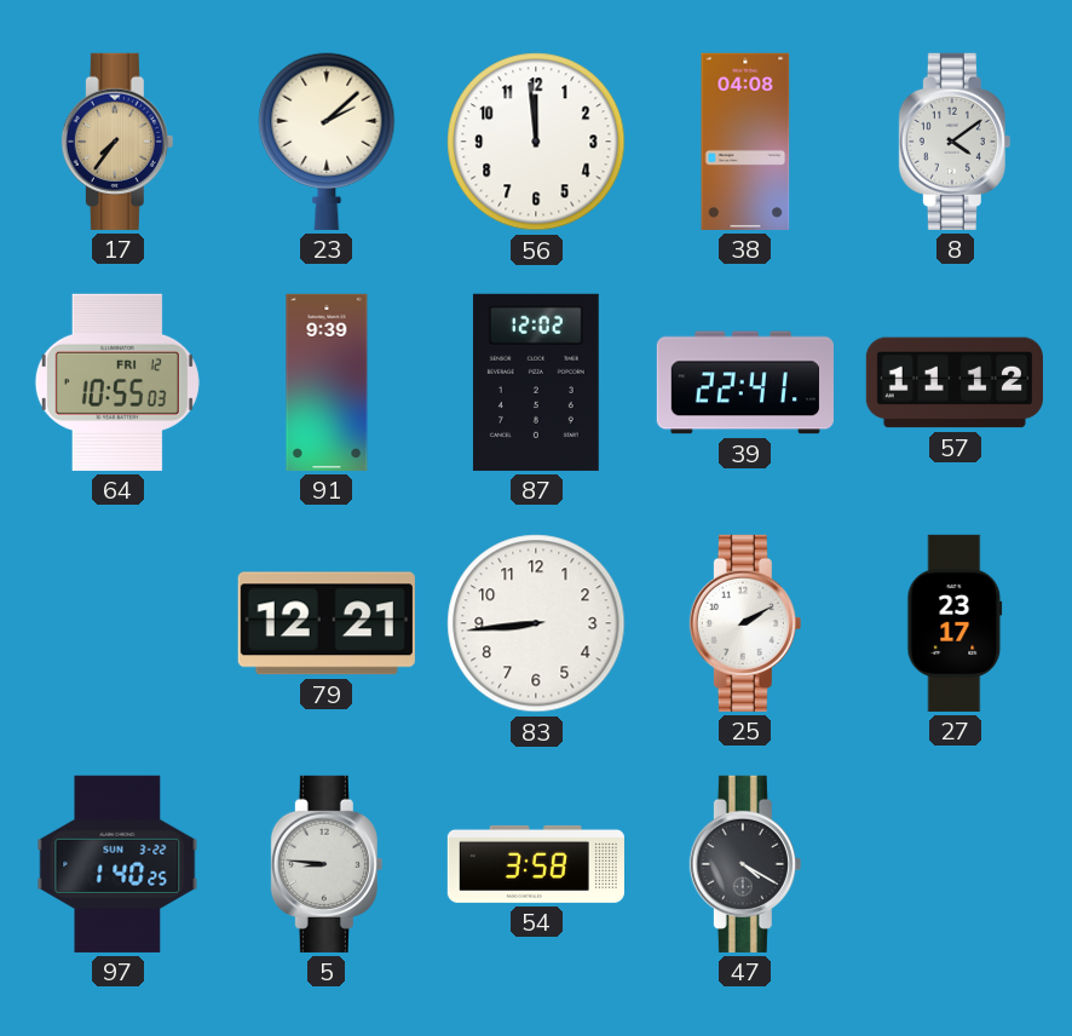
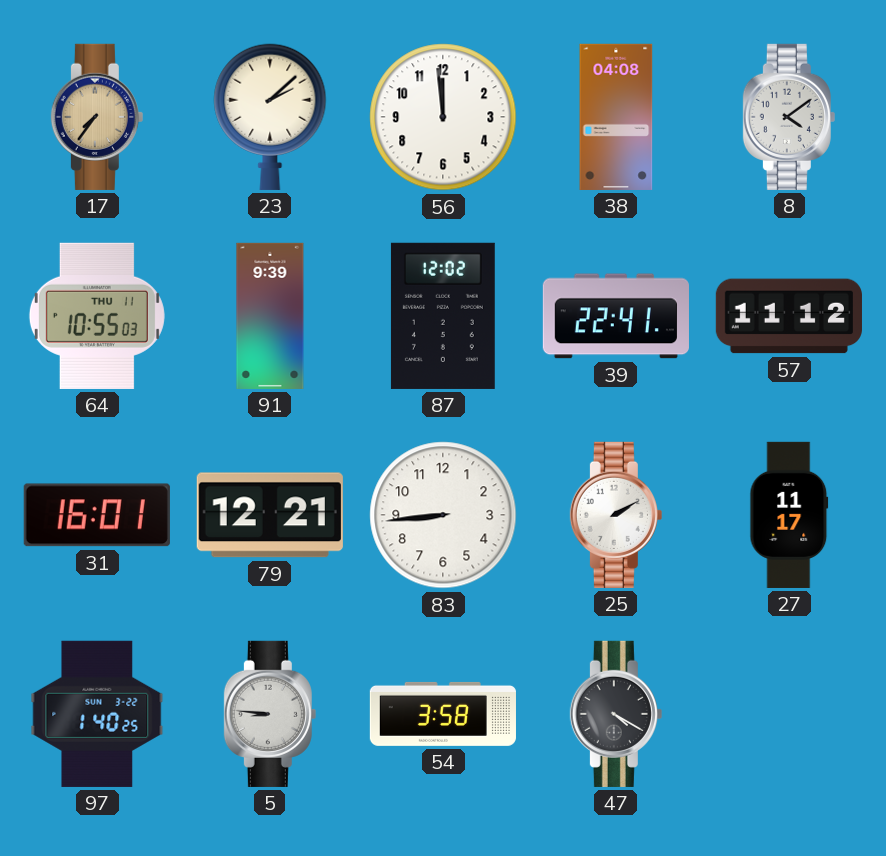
64 date: FRI 12 -> THU 11
31: none -> 16:01
27: 23:17 -> 11:17
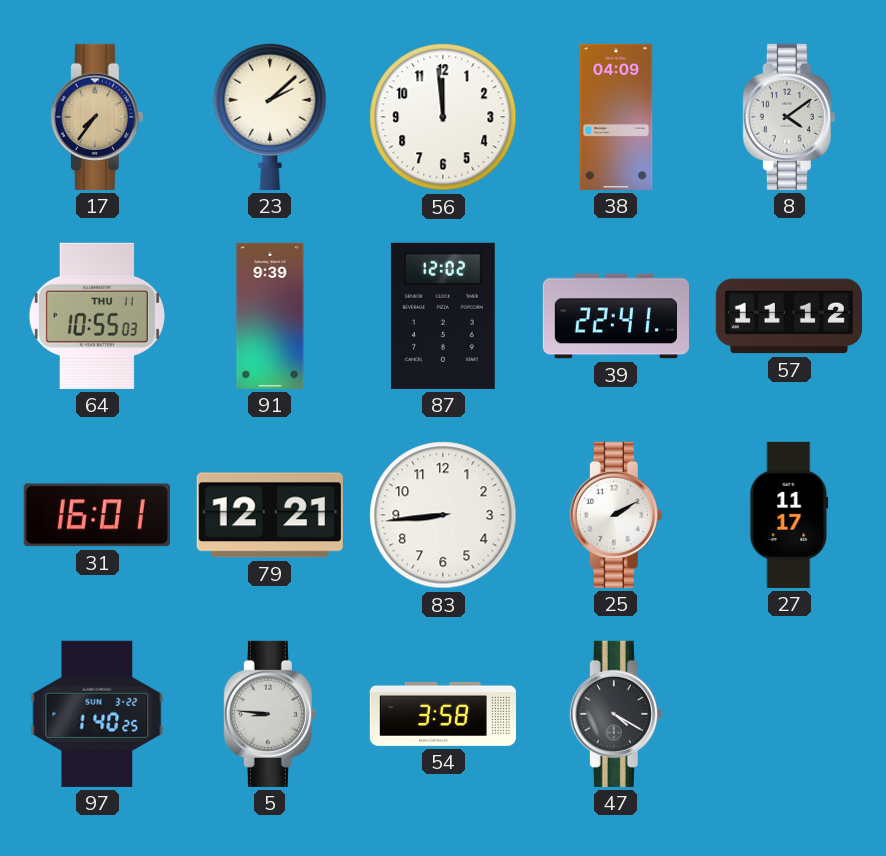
38: 04:08 -> 04:09
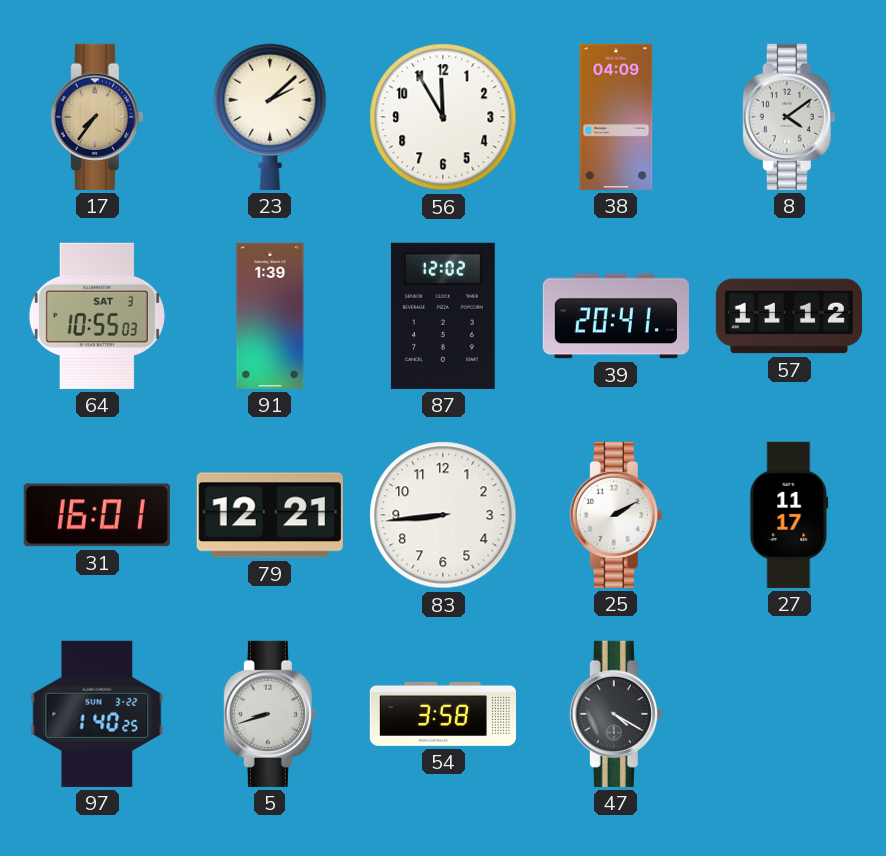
56: 11:59 -> 11:55
64 date: THU 11 -> SAT 3
91: 9:39 -> 1:39
39: 22:41 -> 20:41
5: 8:46 -> 8:42
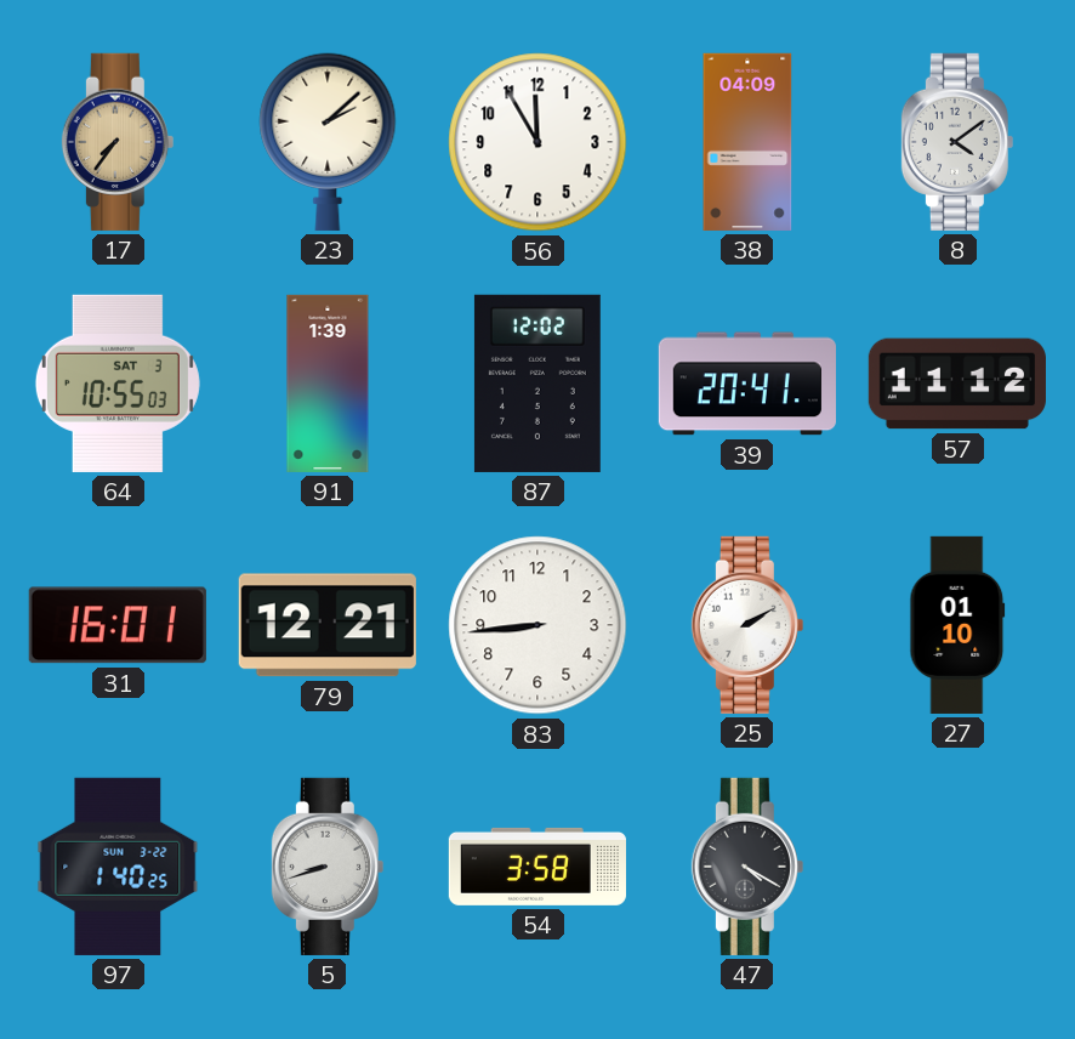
27: 11:17 -> 01:10
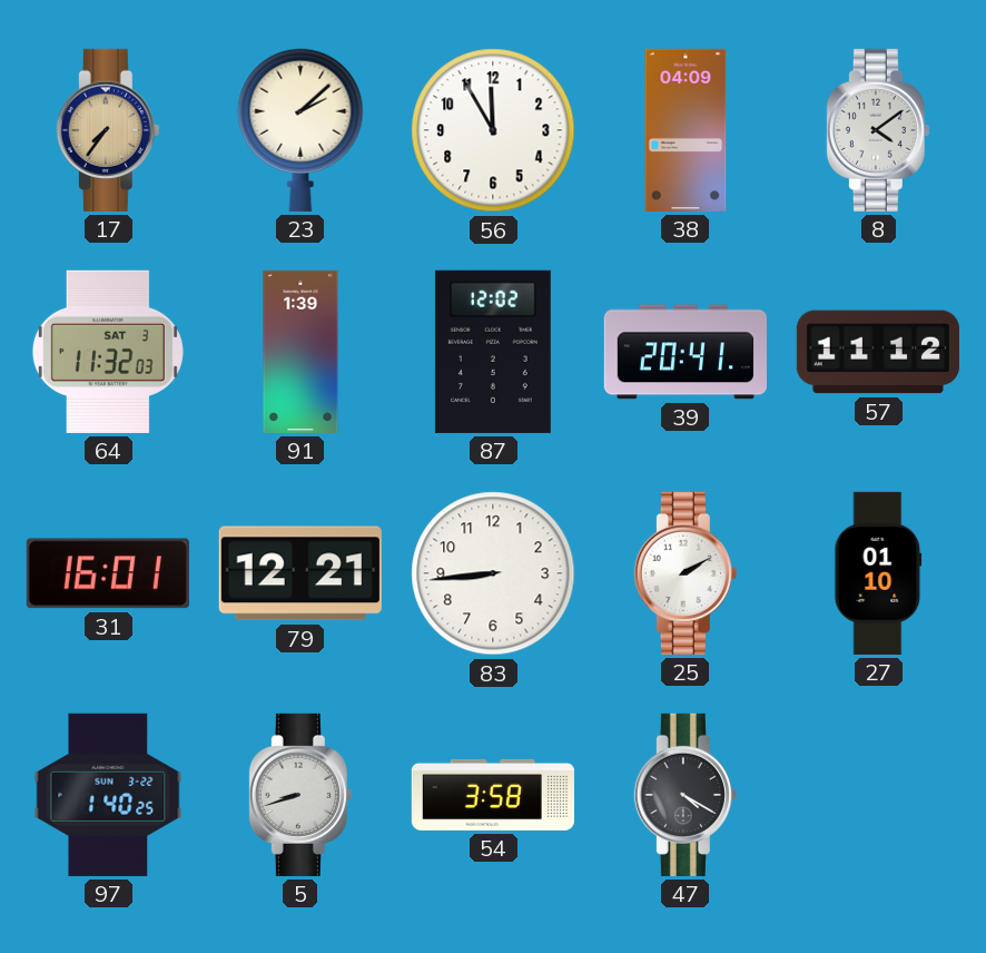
64: 10:55 -> 11:32
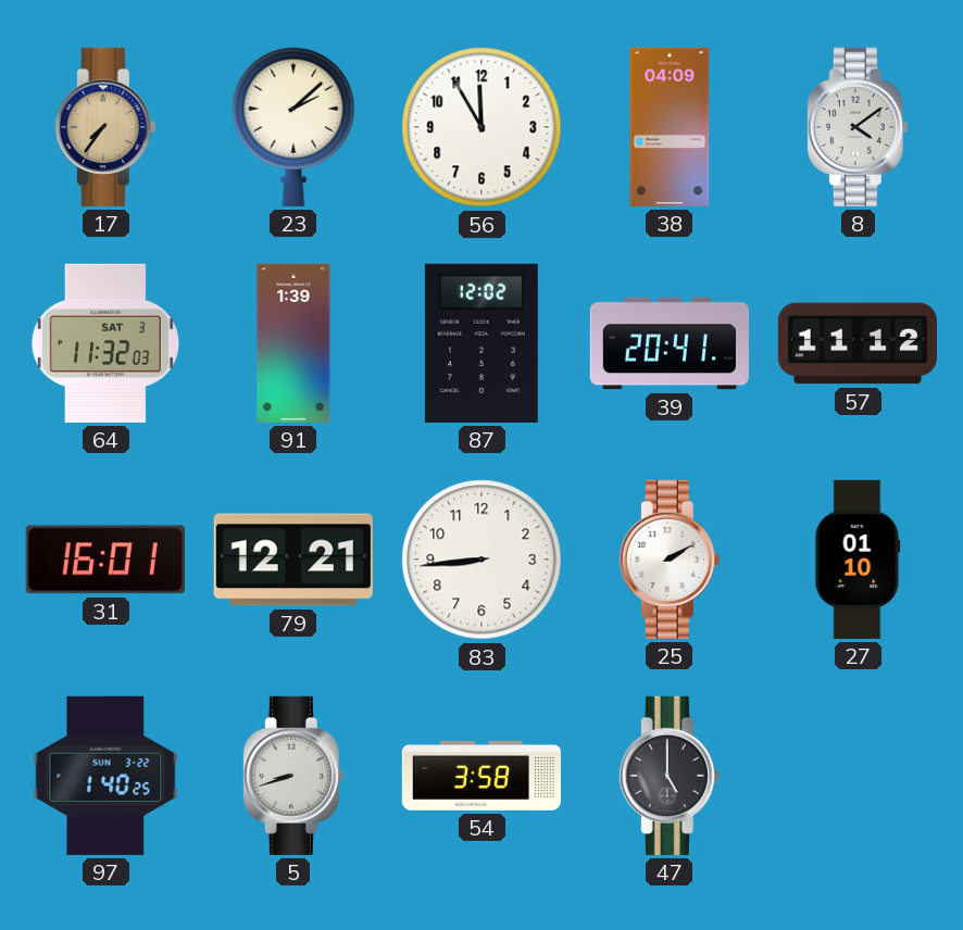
47: 4:20 -> 5:00
